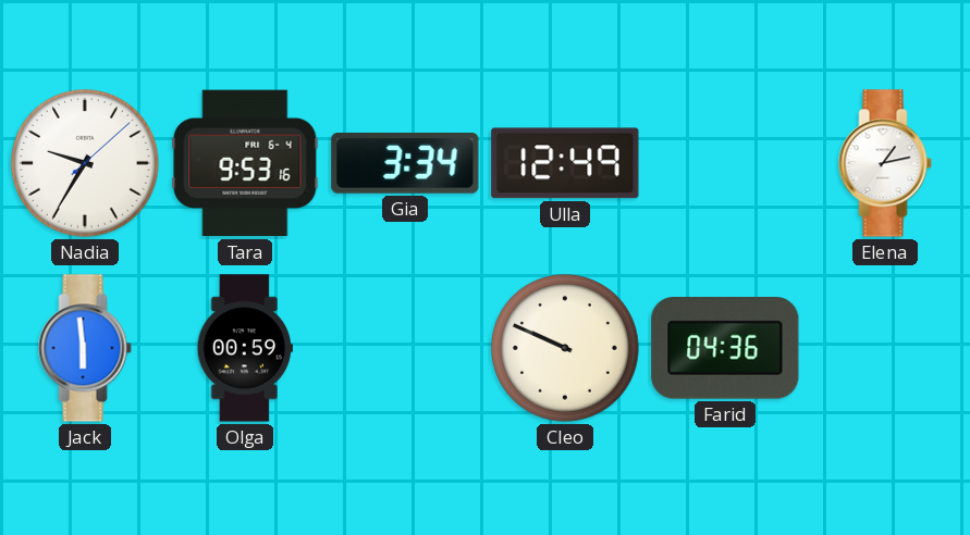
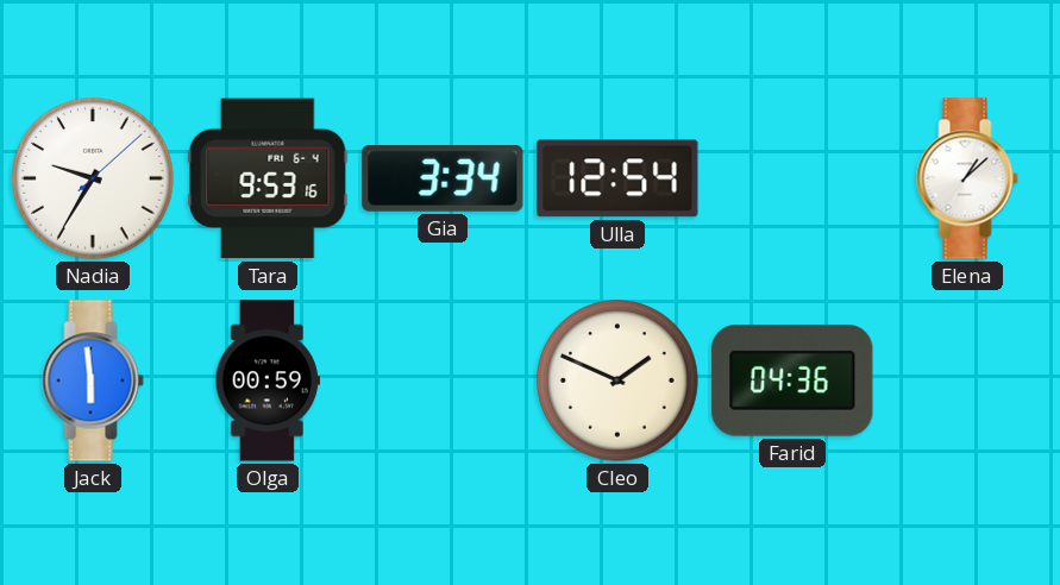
Ulla: 12:49 -> 12:54
Elena: 1:13 -> 1:08
Cleo: 9:49 -> 1:49
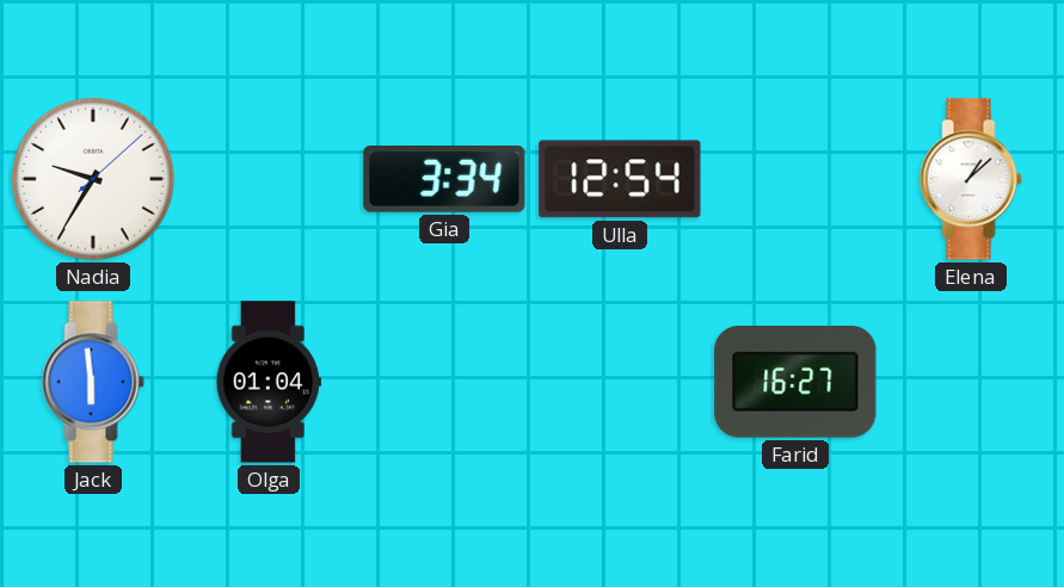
Tara: 9:53 -> none
Olga: 00:59 -> 01:04
Cleo: 1:49 -> none
Farid: 04:36 -> 16:27
